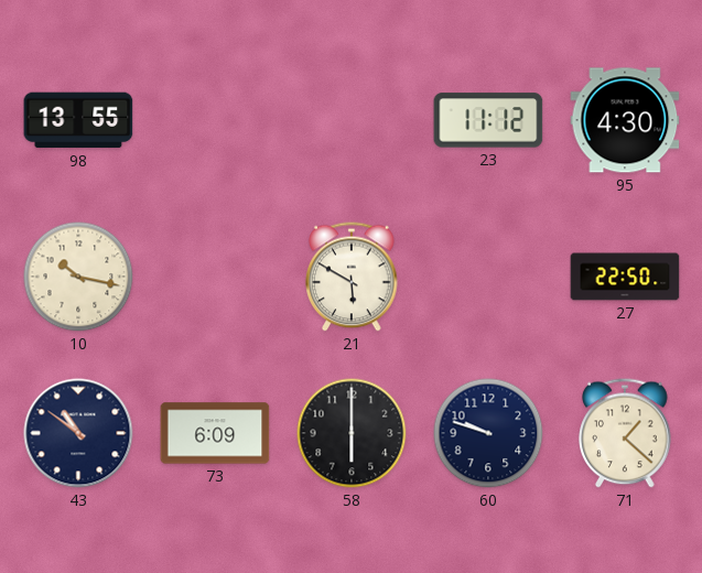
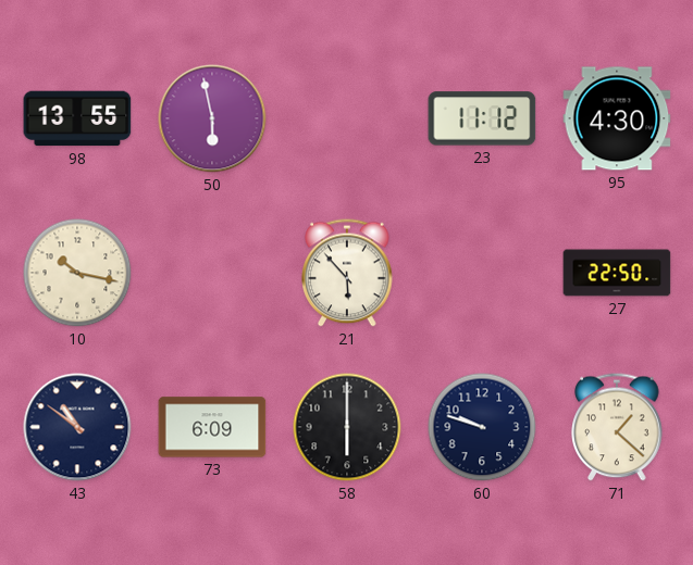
50: none -> 5:58
21: 5:50 -> 5:53
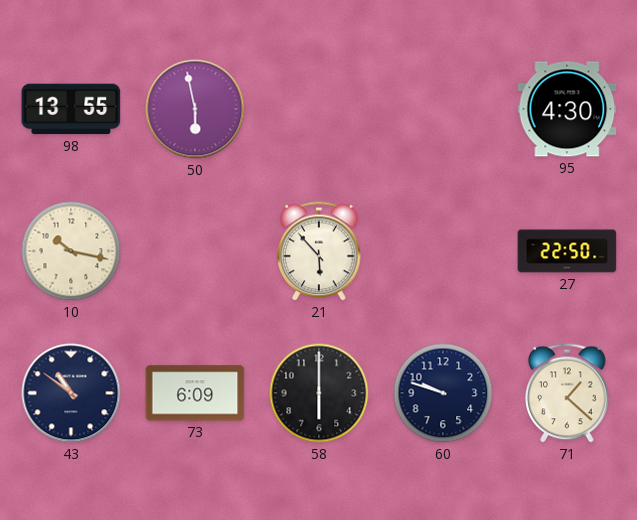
23: 11:12 -> none
